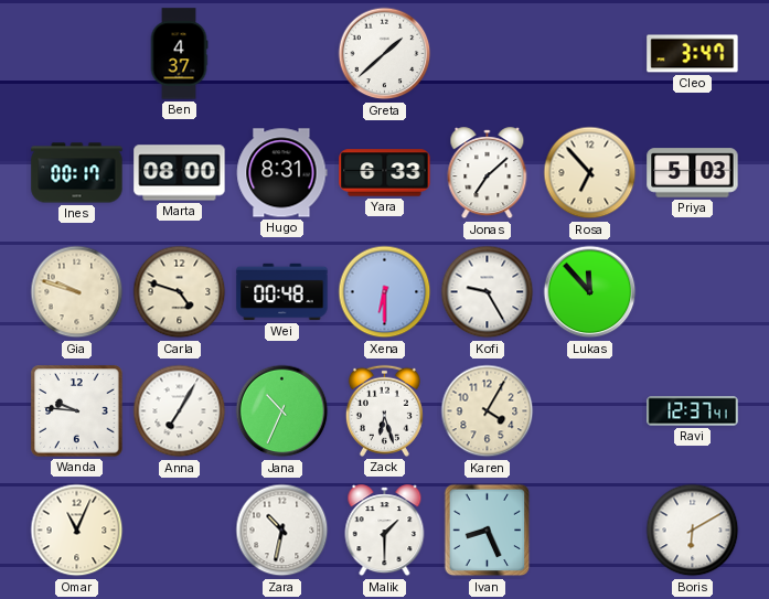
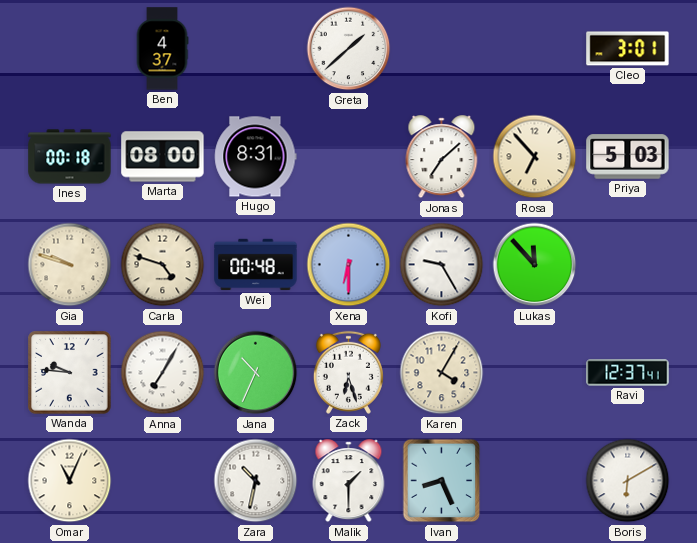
Cleo: 3:47 -> 3:01
Ines: 00:17 -> 00:18
Yara: 6:33 -> none
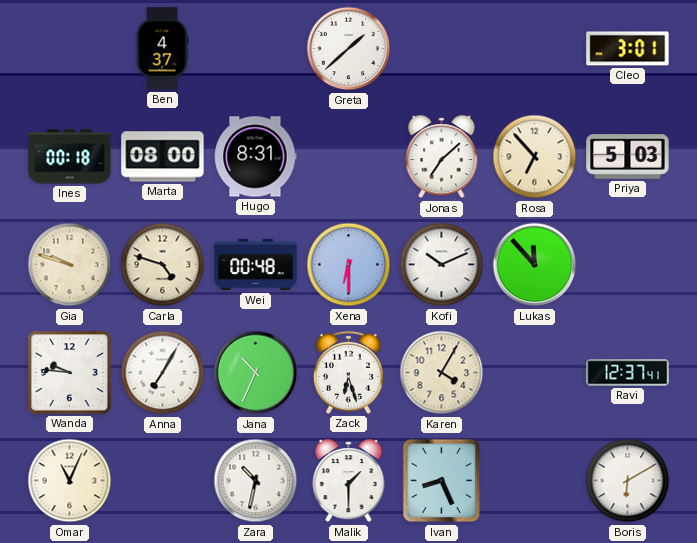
Kofi: 9:25 -> 10:11
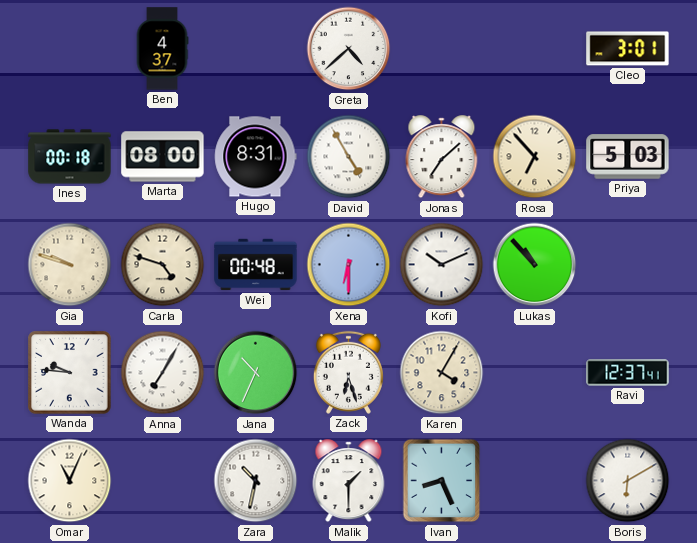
Greta: 1:38 -> 4:38
David: none -> 4:55
Lukas: 11:53 -> 10:53
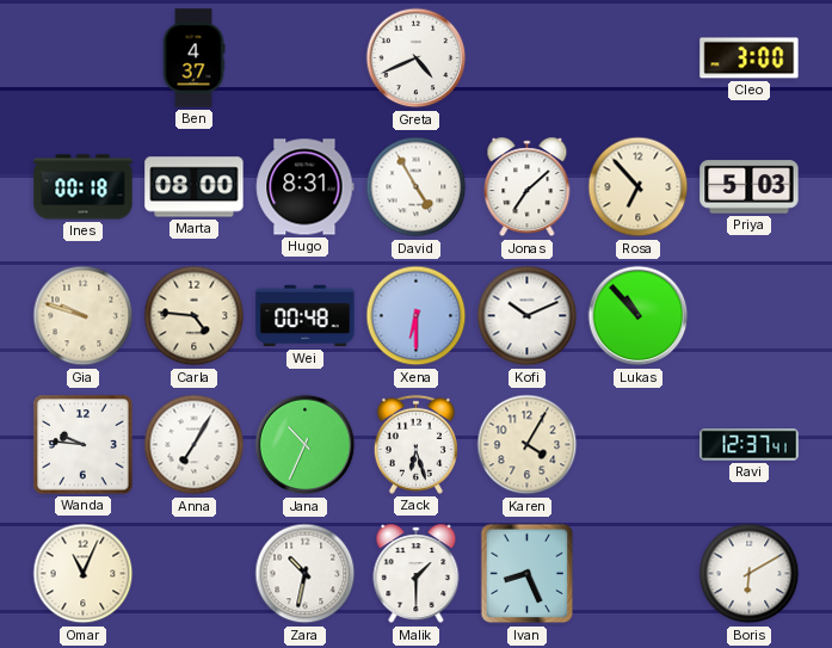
Greta: 4:38 -> 4:41
Cleo: 3:01 -> 3:00
Carla: 4:48 -> 4:46
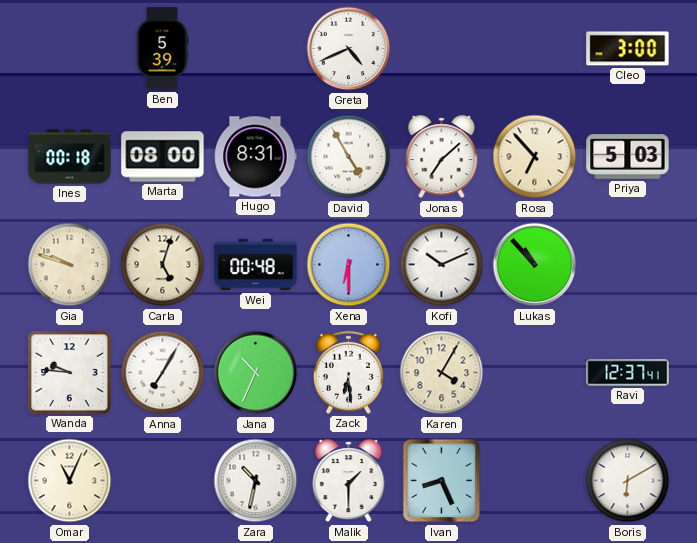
Ben: 4:37 -> 5:39
Carla: 4:46 -> 5:03
Zack: 6:27 -> 6:29
